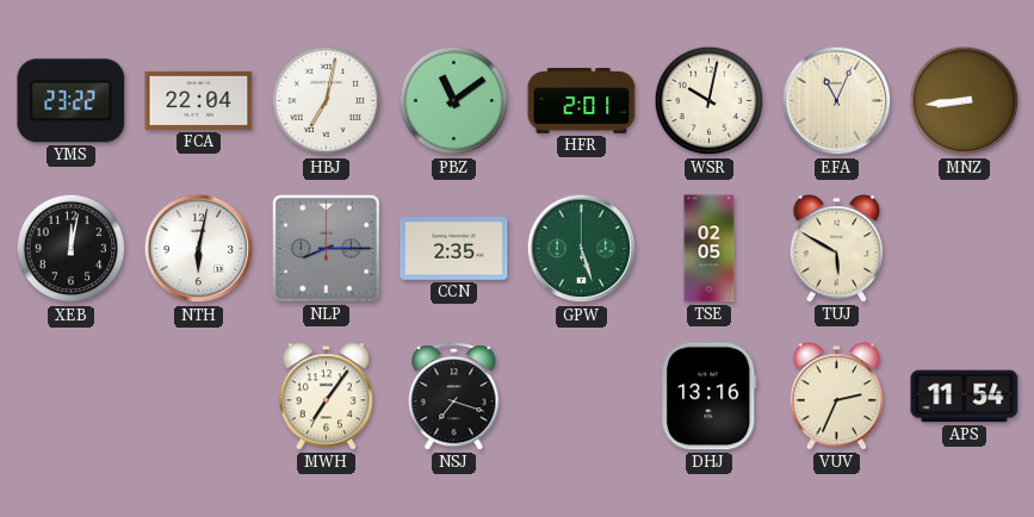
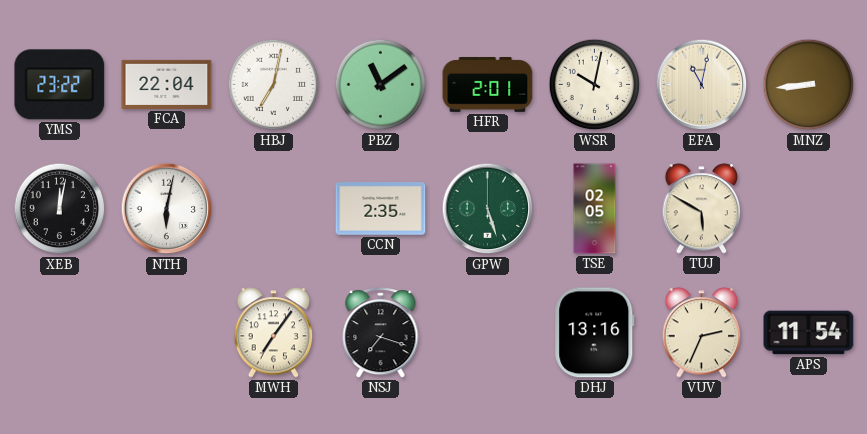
EFA: 11:04 -> 11:02
NLP: 8:15 -> none
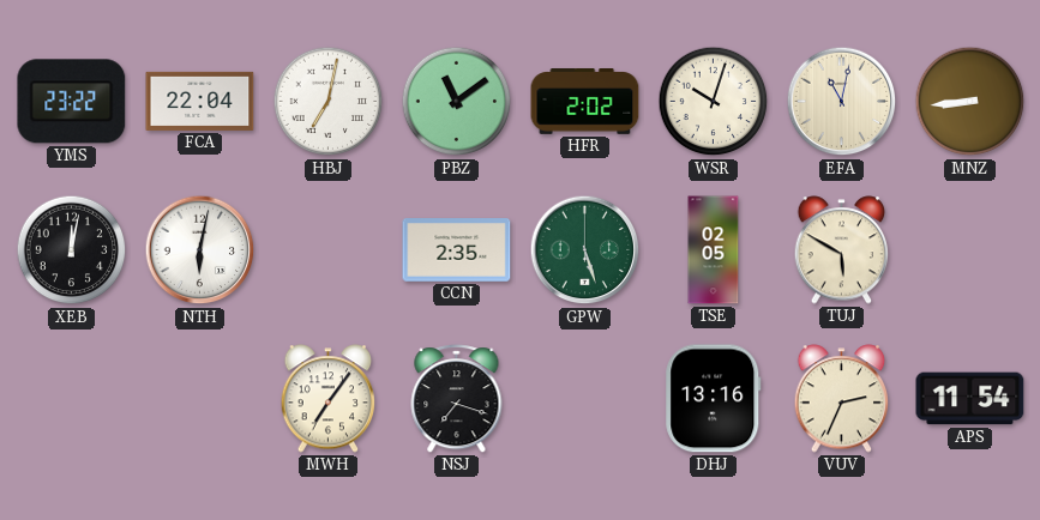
HFR: 2:01 -> 2:02
WSR: 10:02 -> 10:03
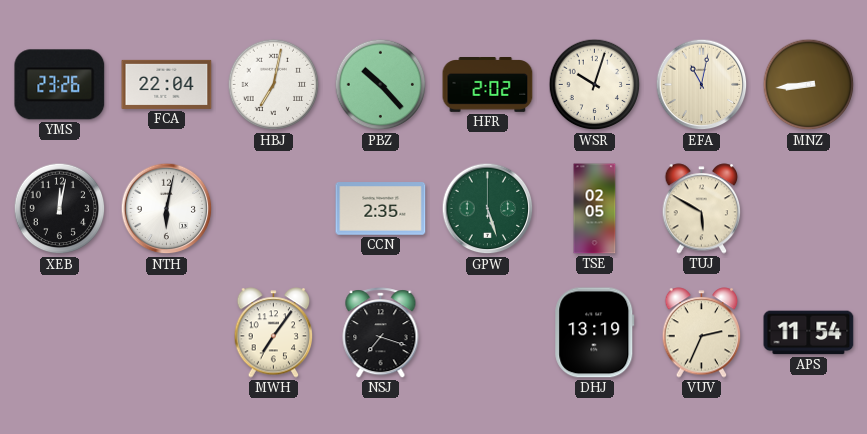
YMS: 23:22 -> 23:26
PBZ: 11:09 -> 10:23
DHJ: 13:16 -> 13:19
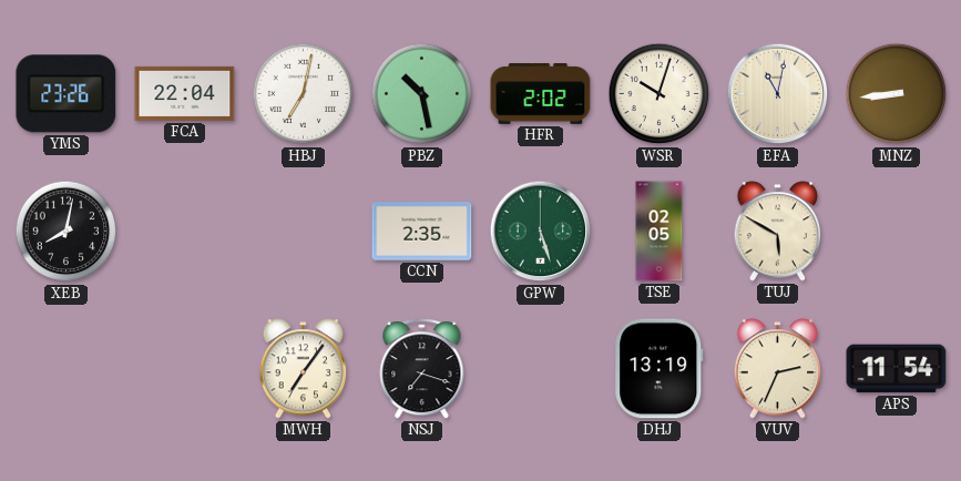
PBZ: 10:23 -> 10:28
XEB: 12:02 -> 8:02
NTH: 6:02 -> none
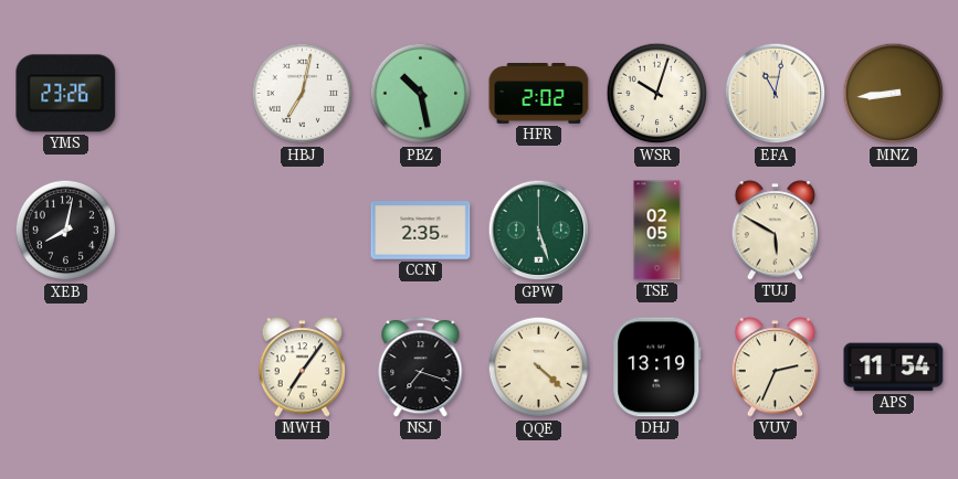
FCA: 22:04 -> none
QQE: none -> 4:22
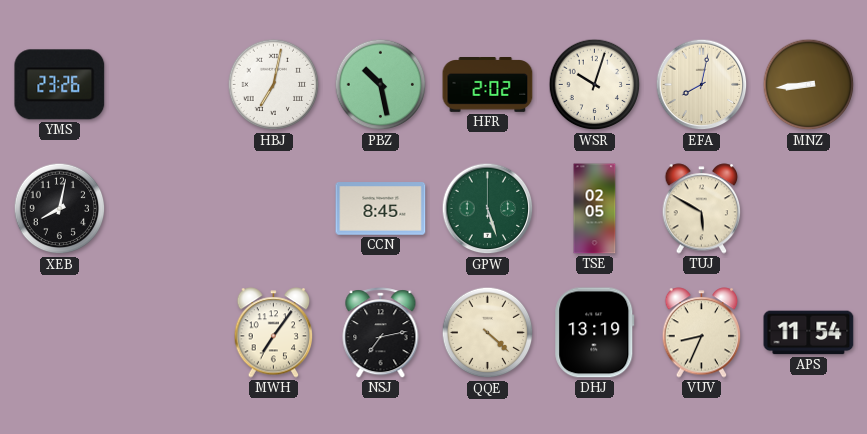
EFA: 11:02 -> 8:02
CCN: 2:35 -> 8:45
NSJ: 7:18 -> 7:13
VUV: 2:34 -> 8:34
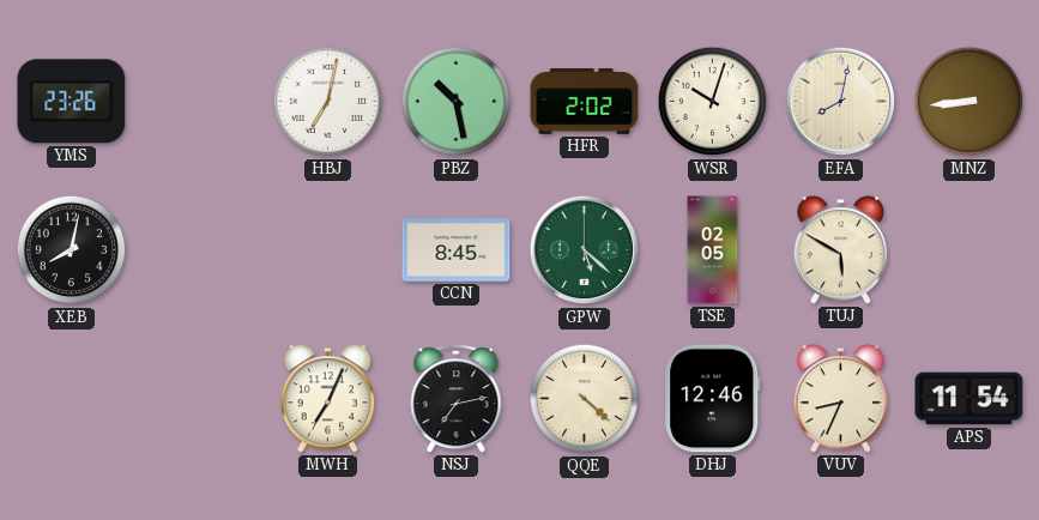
GPW: 5:27 -> 5:22
MWH: 7:06 -> 7:04
DHJ: 13:19 -> 12:46
